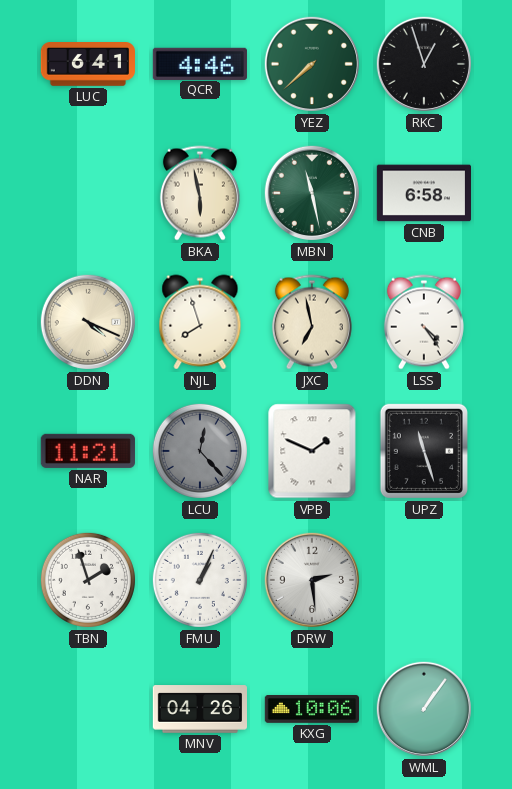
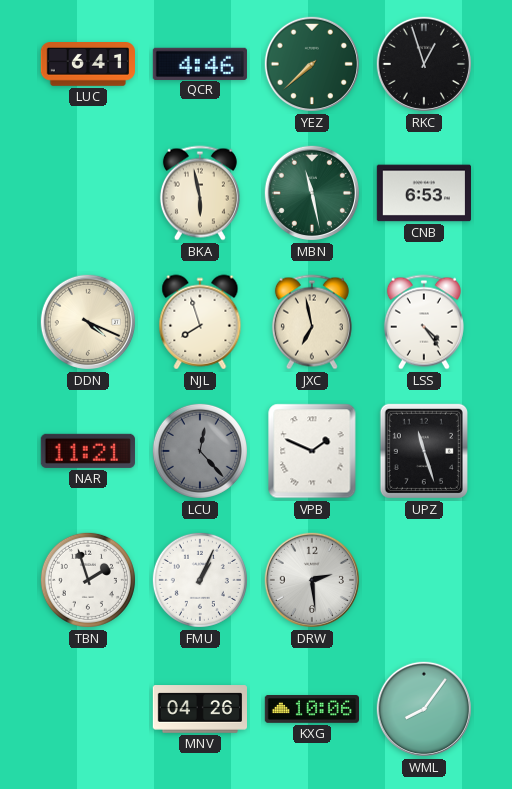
CNB: 6:58 -> 6:53
WML: 1:06 -> 8:06
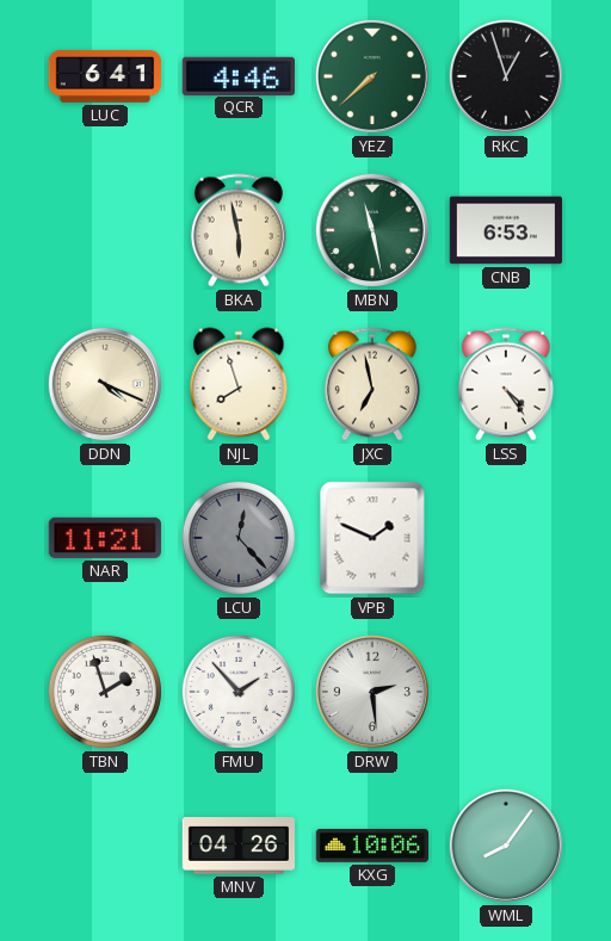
UPZ: 11:27 -> none
FMU: 1:04 -> 1:53
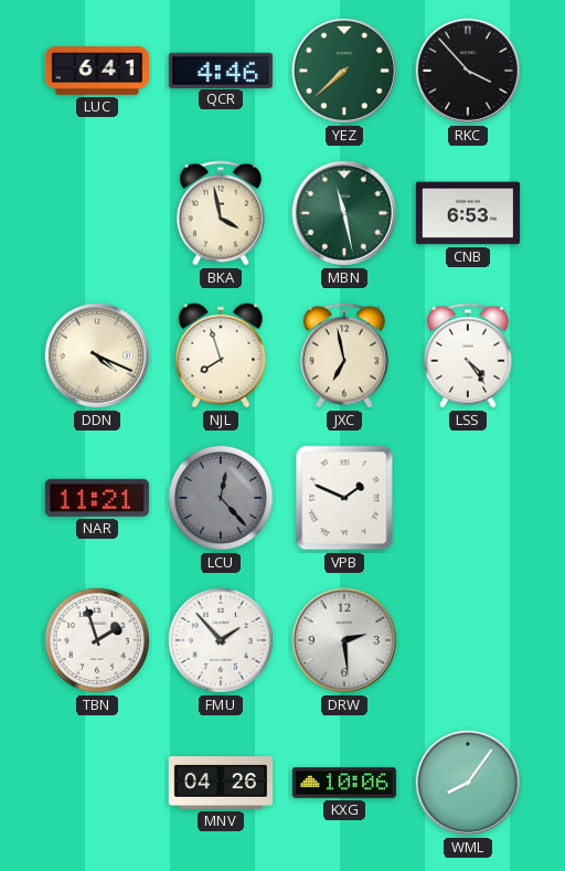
RKC: 12:57 -> 3:53
BKA: 5:58 -> 3:58
